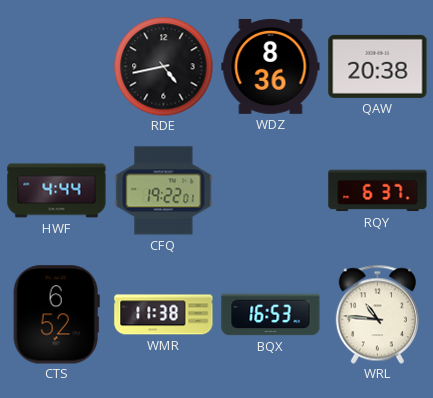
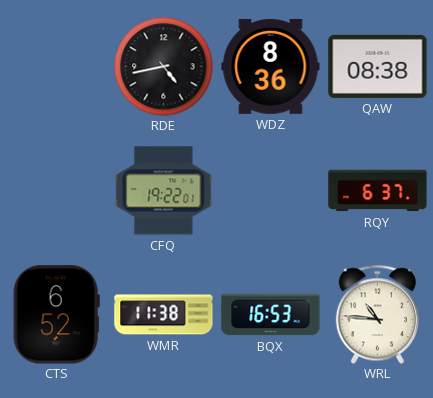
QAW: 20:38 -> 08:38
HWF: 4:44 -> none
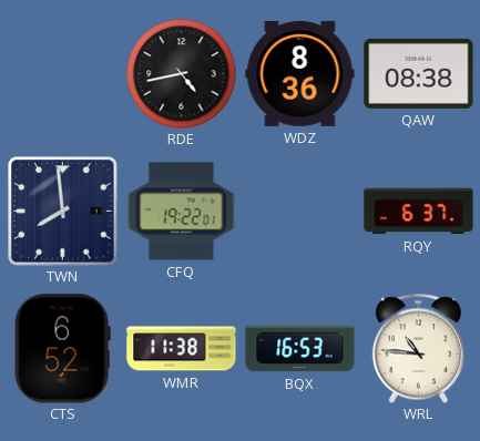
TWN: none -> 7:59
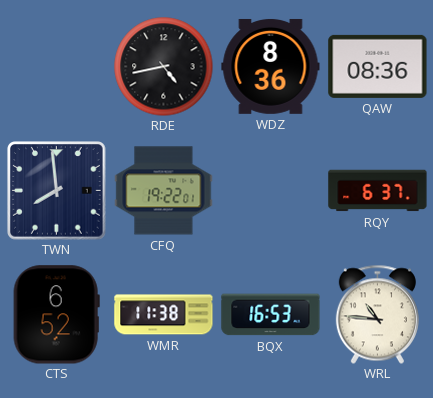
QAW: 08:38 -> 08:36
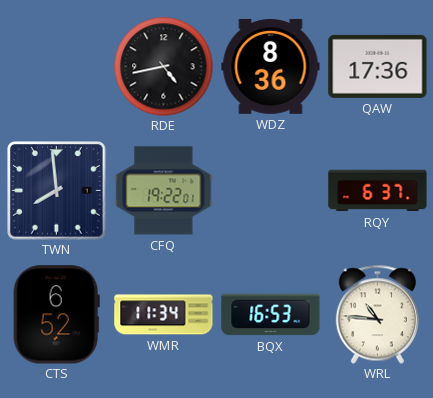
QAW: 08:36 -> 17:36
WMR: 11:38 -> 11:34
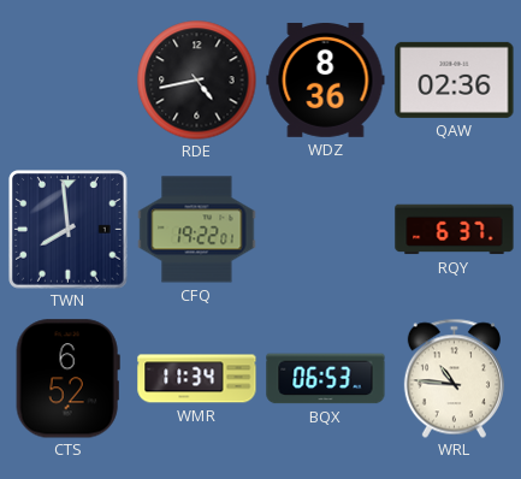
QAW: 17:36 -> 02:36
BQX: 16:53 -> 06:53
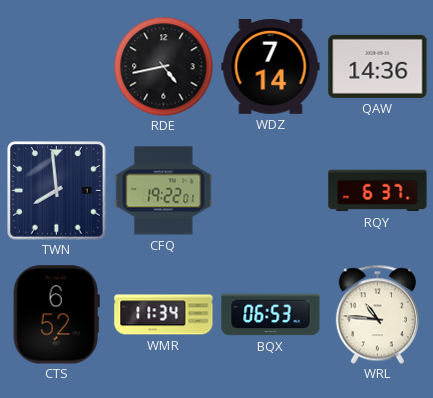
WDZ: 8:36 -> 7:14
QAW: 02:36 -> 14:36
